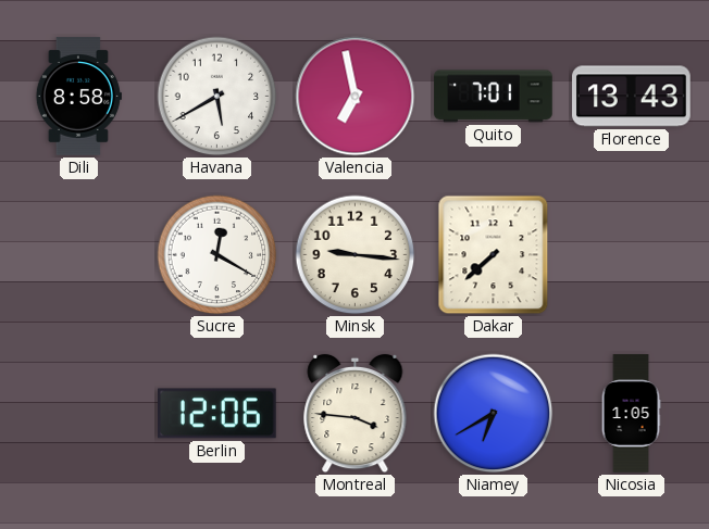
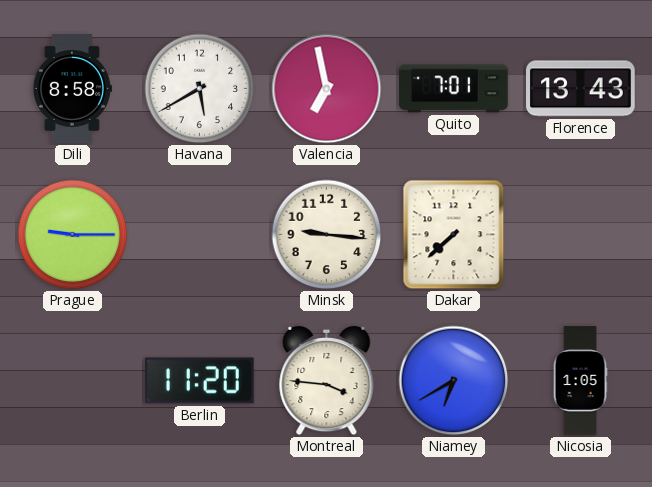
Prague: none -> 9:15
Sucre: 12:20 -> none
Berlin: 12:06 -> 11:20
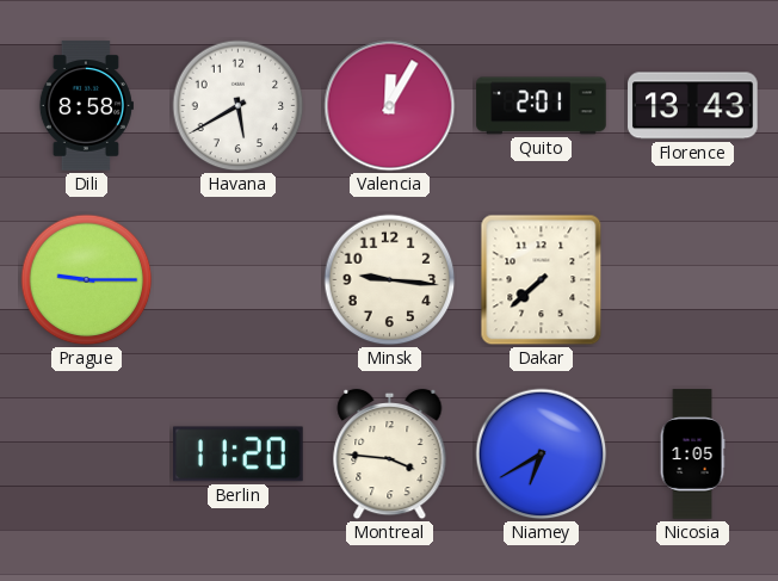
Valencia: 6:58 -> 12:05
Quito: 7:01 -> 2:01
